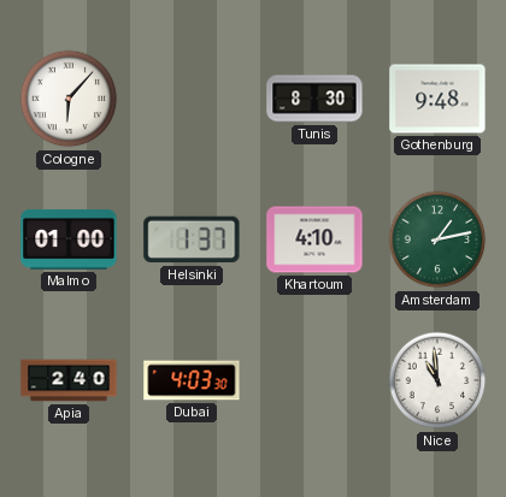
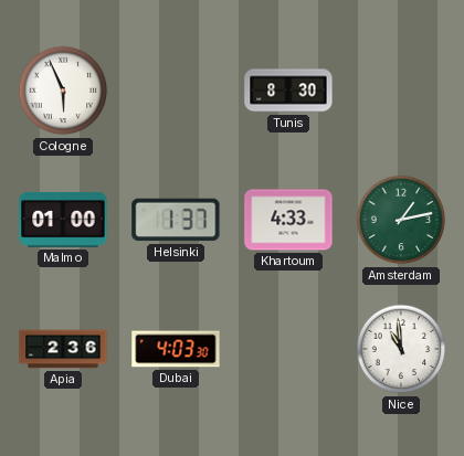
Cologne: 6:07 -> 5:56
Gothenburg: 9:48 -> none
Khartoum: 4:10 -> 4:33
Apia: 2:40 -> 2:36
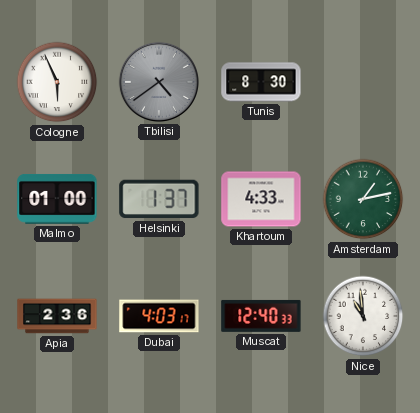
Tbilisi: none -> 4:39
Dubai: 4:03:30 -> 4:03:17
Muscat: none -> 12:40
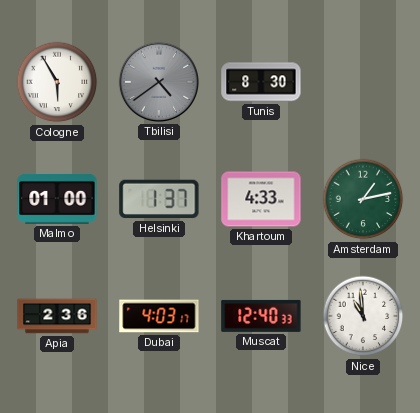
Cologne: 5:56 -> 5:55
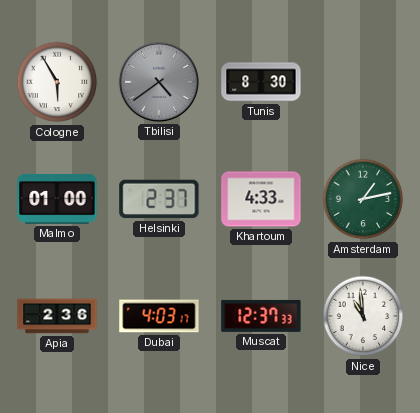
Helsinki: 1:37 -> 2:37
Muscat: 12:40 -> 12:37
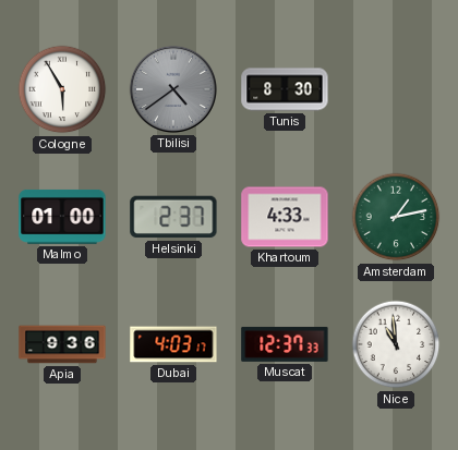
Apia: 2:36 -> 9:36
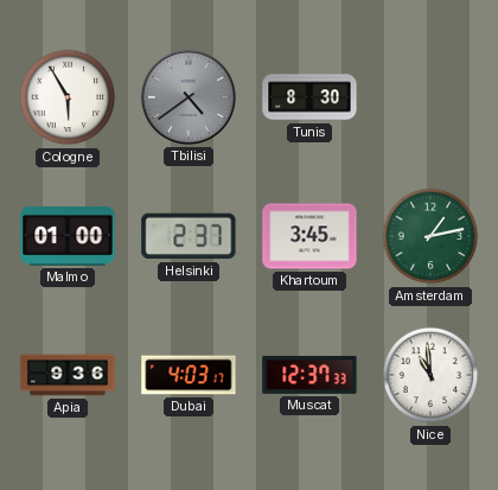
Khartoum: 4:33 -> 3:45
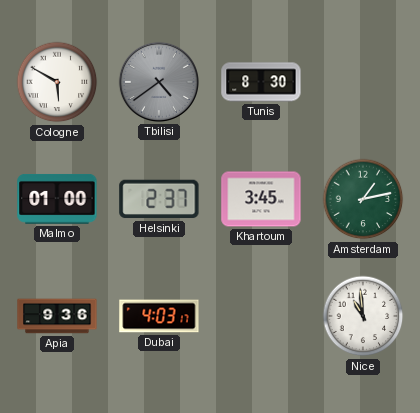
Cologne: 5:55 -> 5:50
Muscat: 12:37 -> none
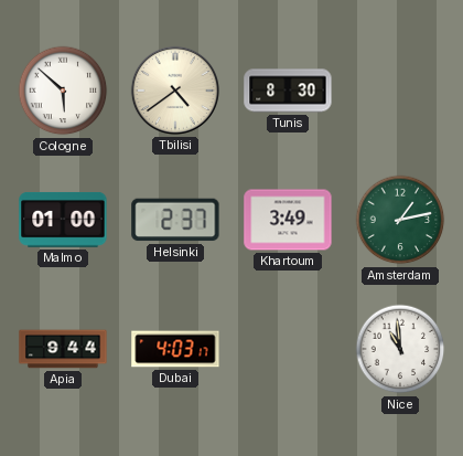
Cologne: 5:50 -> 5:52
Tbilisi dial: grey -> cream
Khartoum: 3:45 -> 3:49
Apia: 9:36 -> 9:44
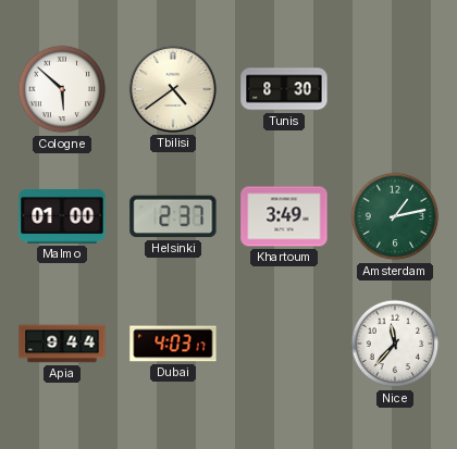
Nice: 10:59 -> 11:37
